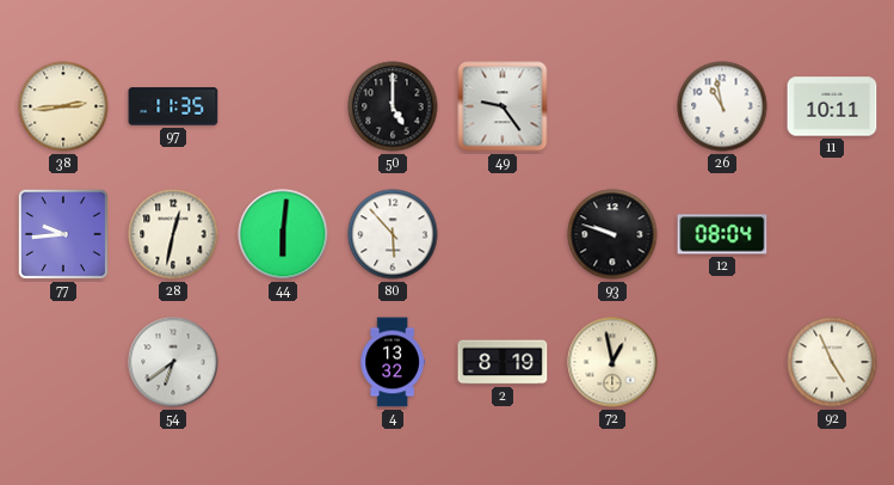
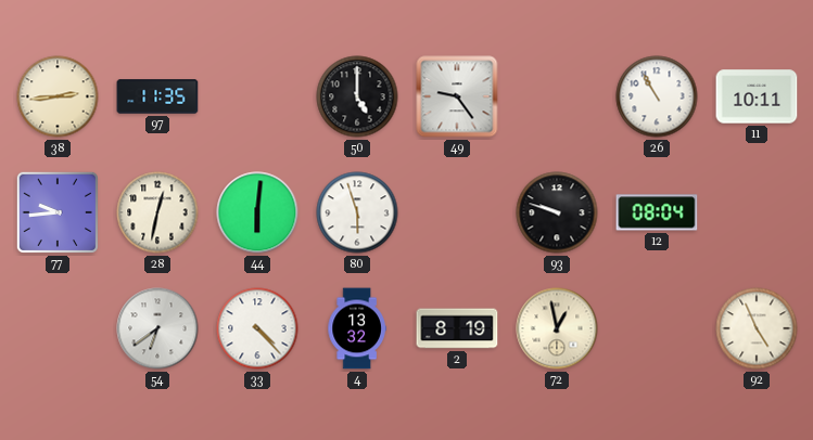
26: 10:58 -> 10:55
80: 5:53 -> 5:57
33: none -> 4:23
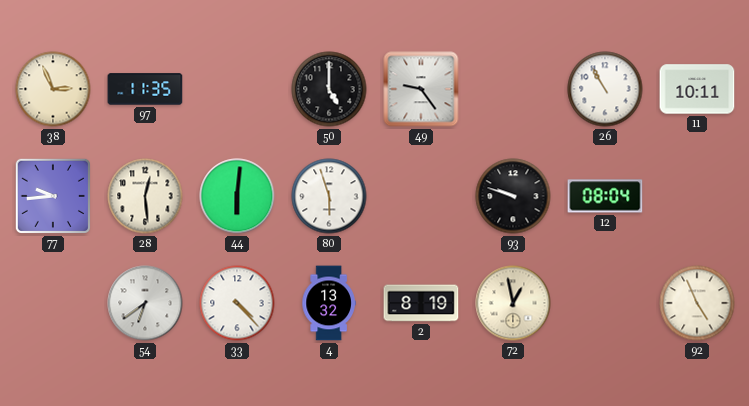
38: 2:44 -> 2:56
28: 12:32 -> 12:29
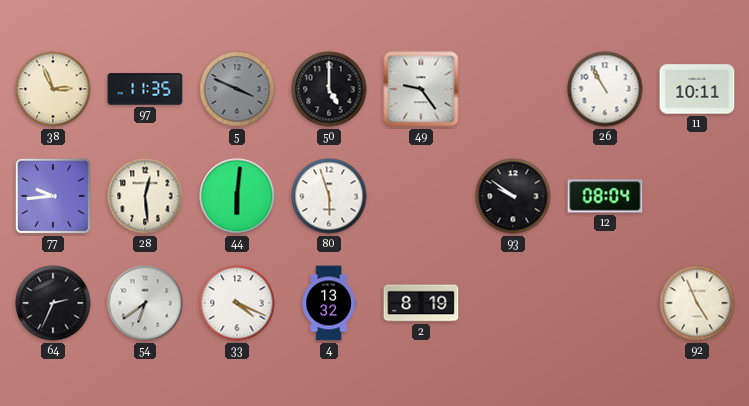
5: none -> 3:49
93: 9:48 -> 9:51
64: none -> 2:34
33: 4:23 -> 4:19
72: 12:58 -> none
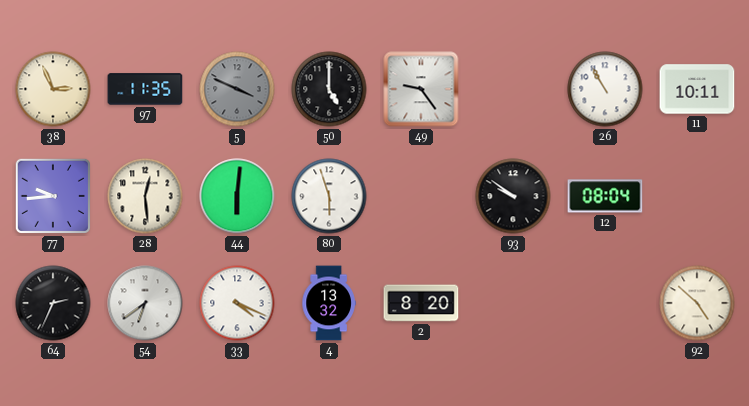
2: 8:19 -> 8:20
92: 4:56 -> 4:52
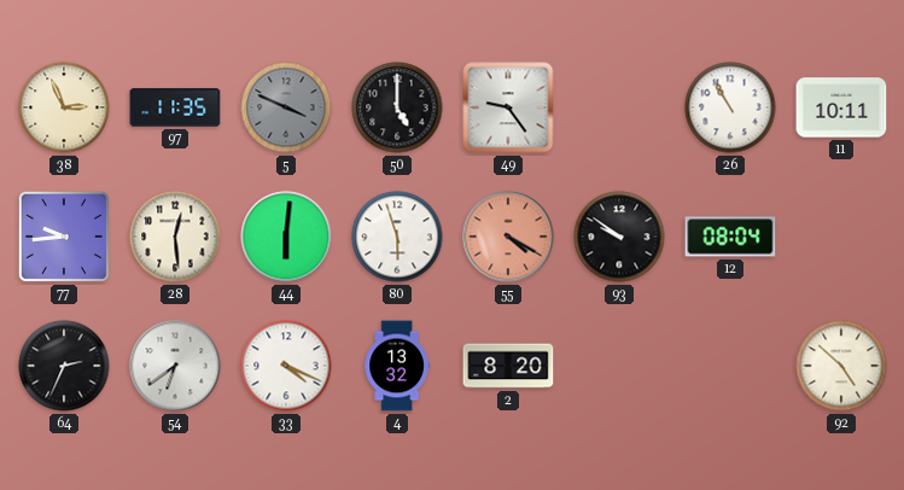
55: none -> 4:20
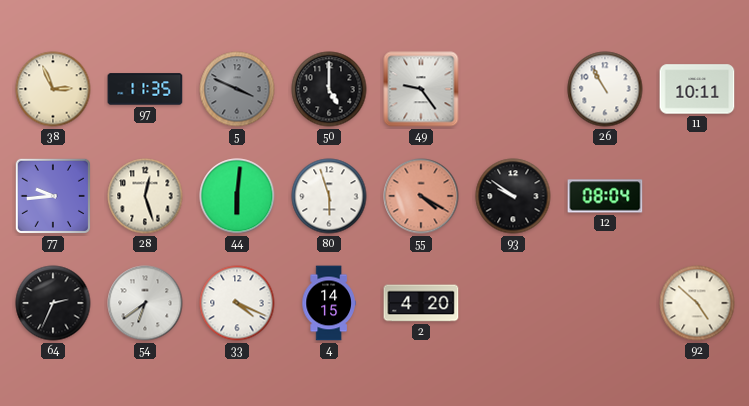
28: 12:29 -> 12:27
4: 13:32 -> 14:15
2: 8:20 -> 4:20
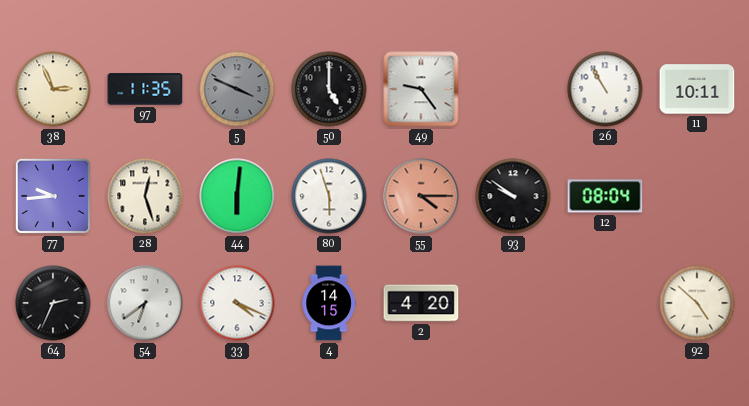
55: 4:20 -> 4:15
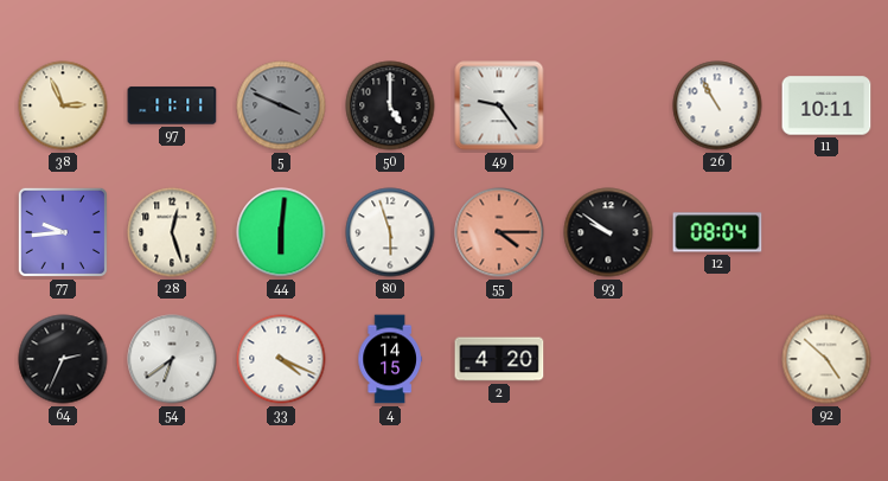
97: 11:35 -> 11:11
